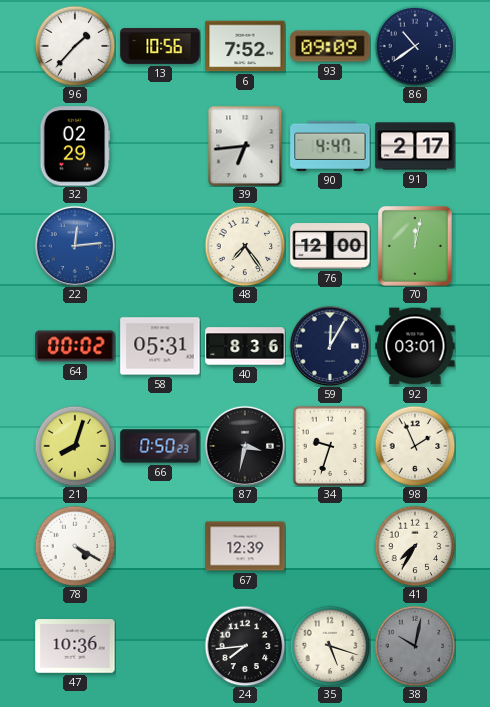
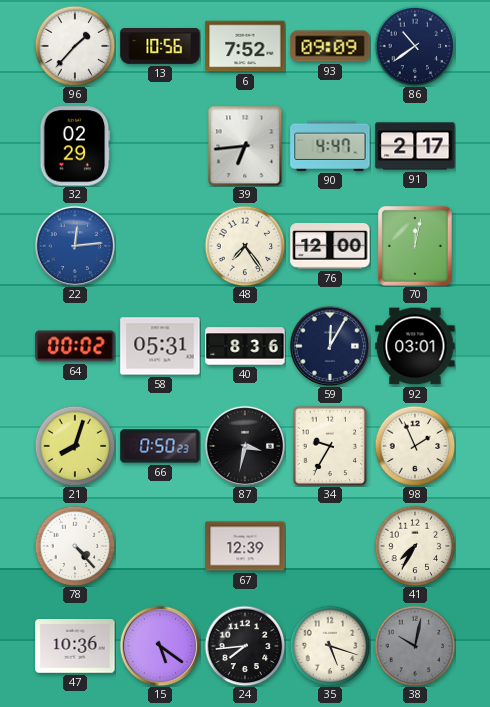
34: 9:33 -> 9:35
78: 4:20 -> 4:23
15: none -> 5:21
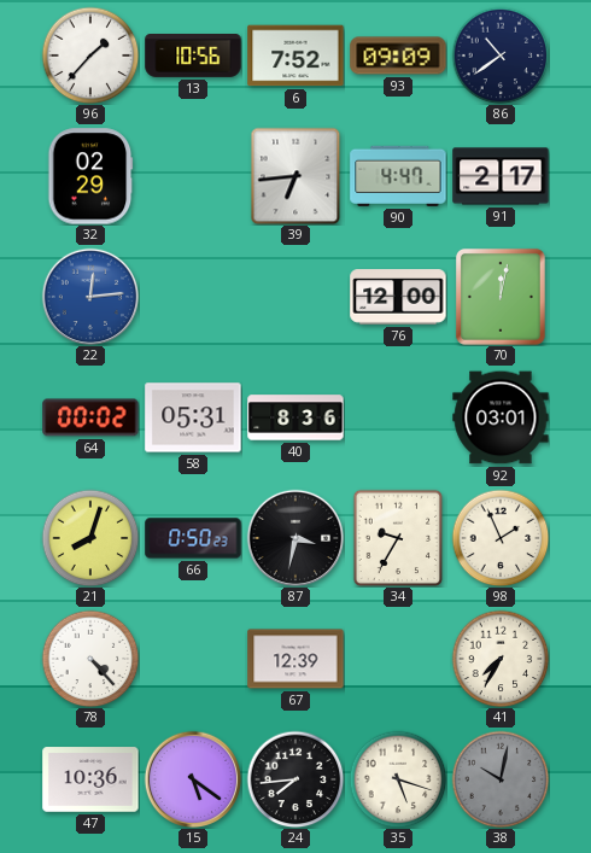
48: 7:24 -> none
59: 12:05 -> none
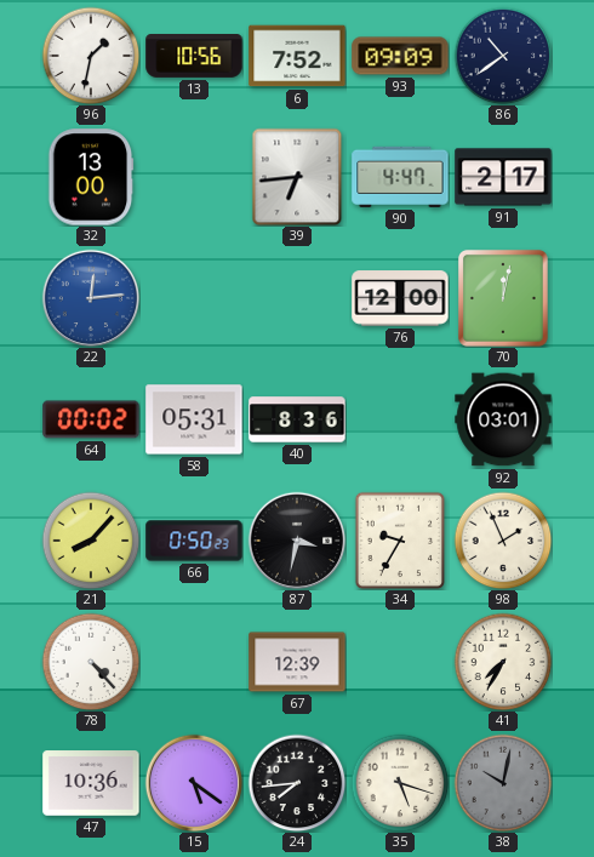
96: 1:37 -> 1:32
32: 02:29 -> 13:00
21: 8:03 -> 8:07
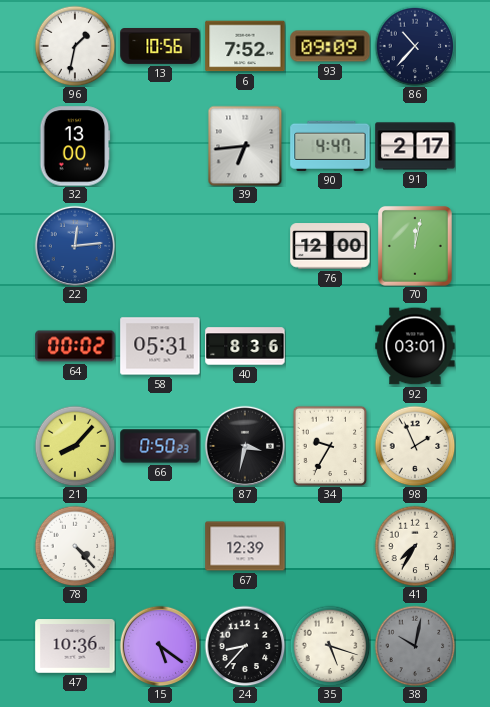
86: 10:39 -> 10:37
24: 7:44 -> 8:37
